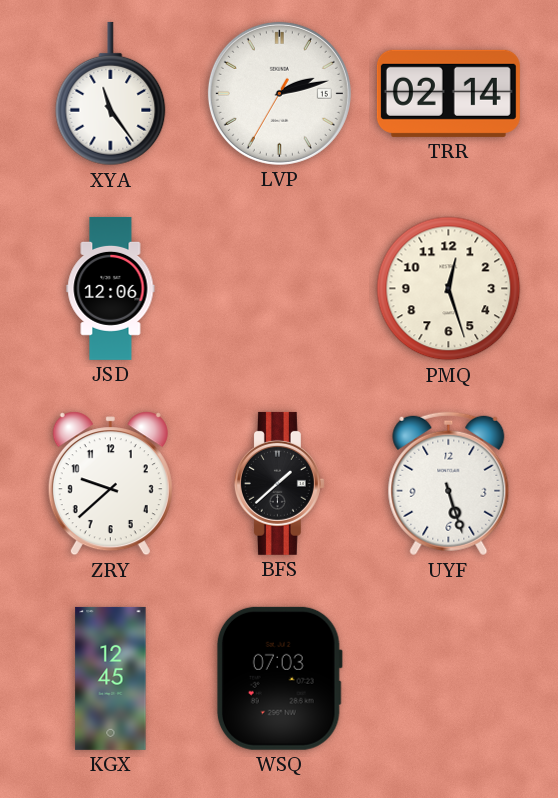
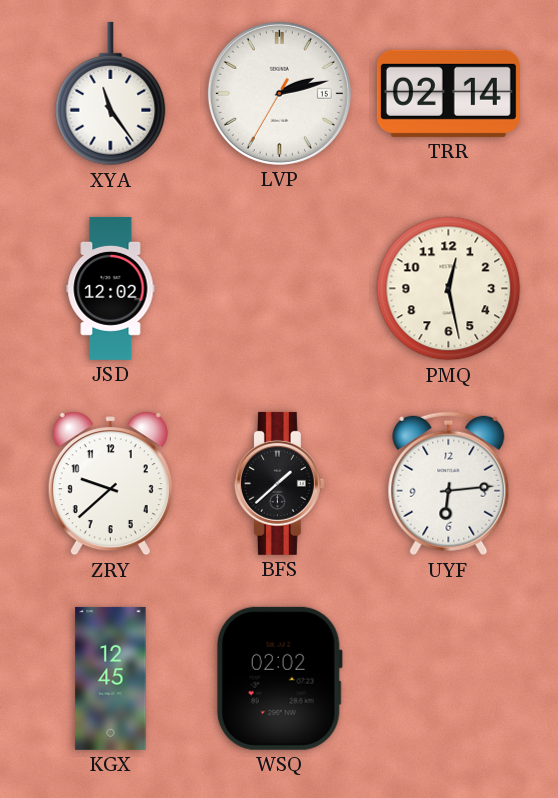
JSD: 12:06 -> 12:02
PMQ: 12:27 -> 12:28
UYF: 5:27 -> 6:14
WSQ: 07:03 -> 02:02
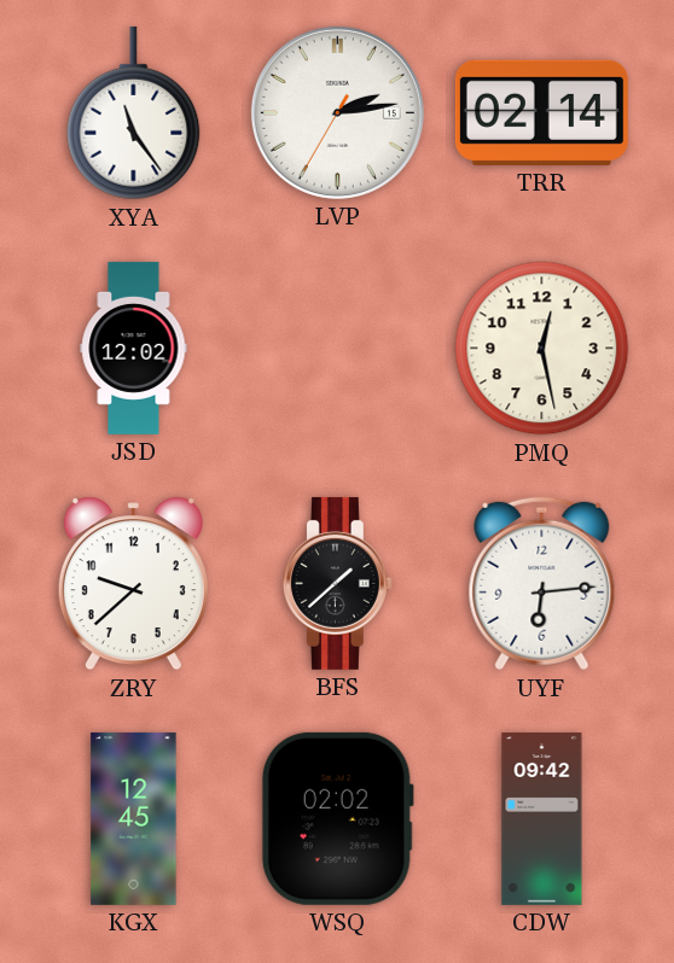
LVP: 2:12 -> 2:13
CDW: none -> 09:42
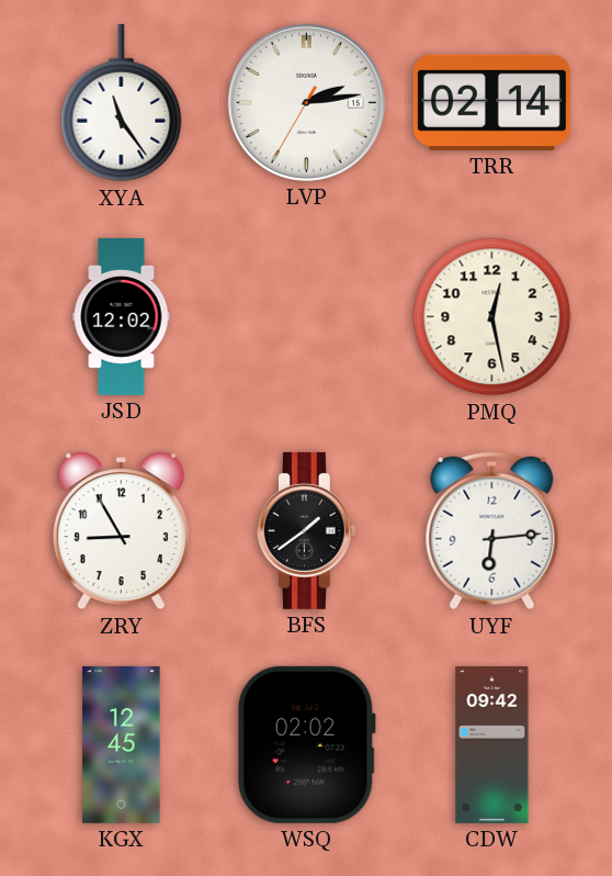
ZRY: 9:38 -> 8:55
BFS: 1:38 -> 1:39
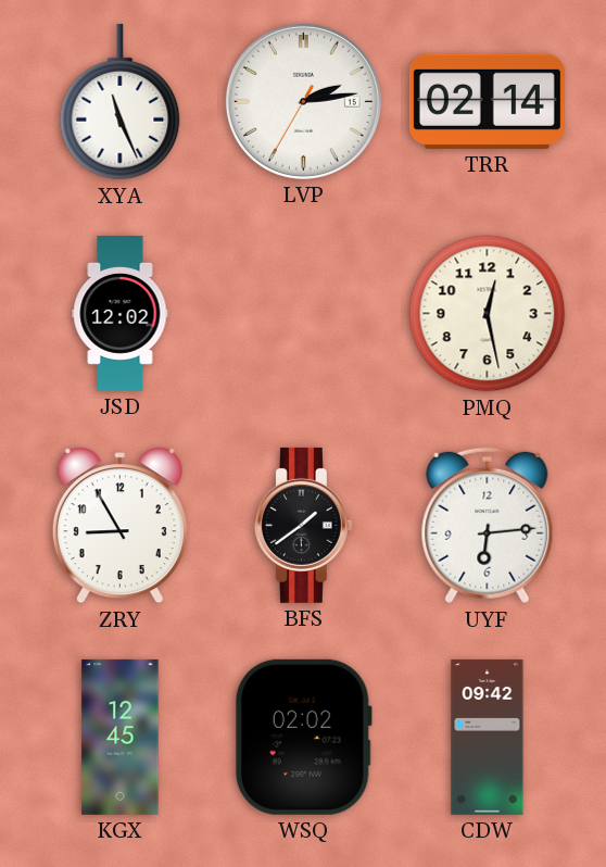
XYA: 11:24 -> 11:26
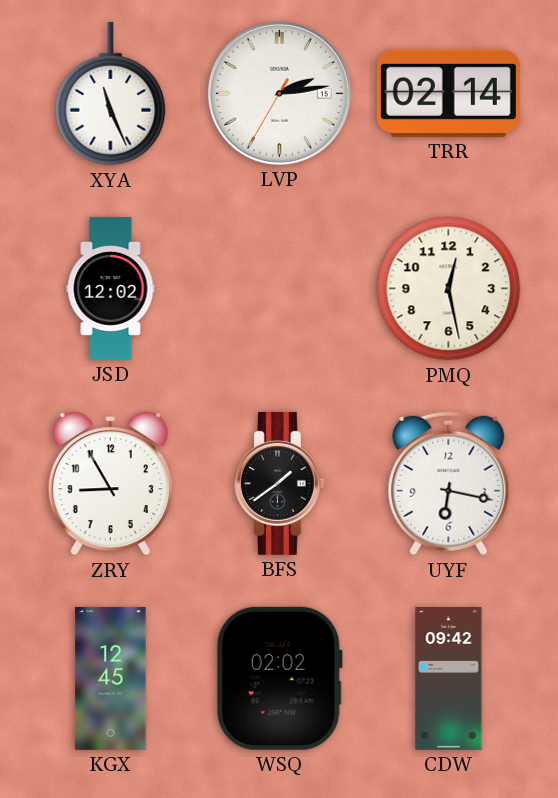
UYF: 6:14 -> 6:17
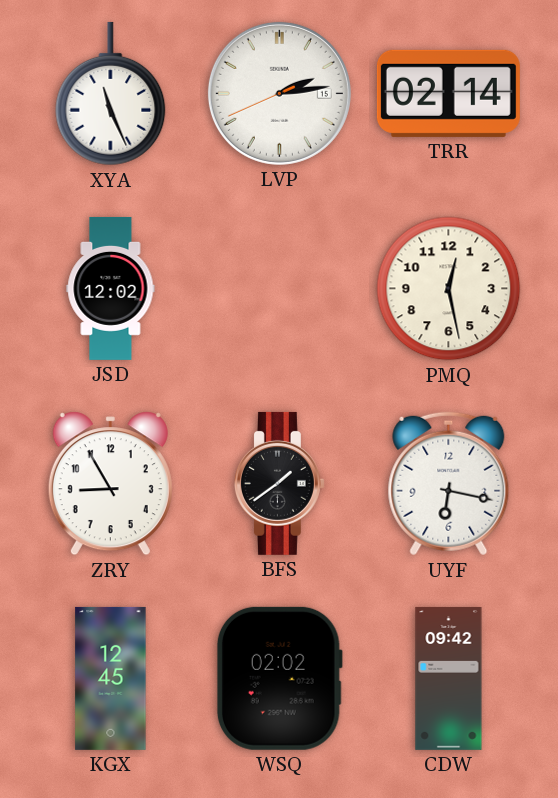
LVP: 2:13:35 -> 2:13:41
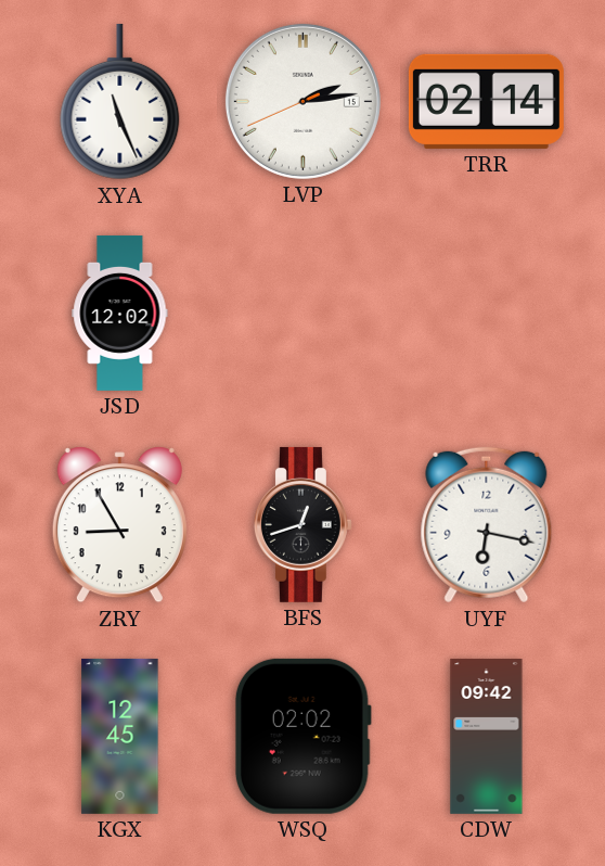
PMQ: 12:28 -> none
BFS: 1:39 -> 12:42
